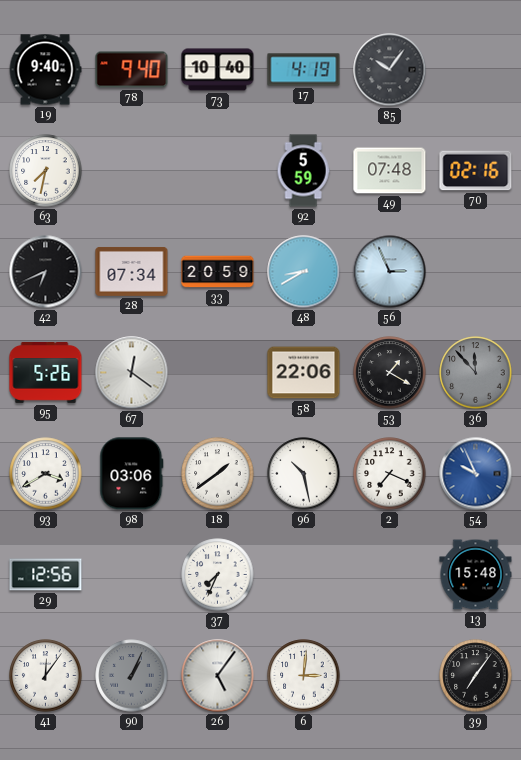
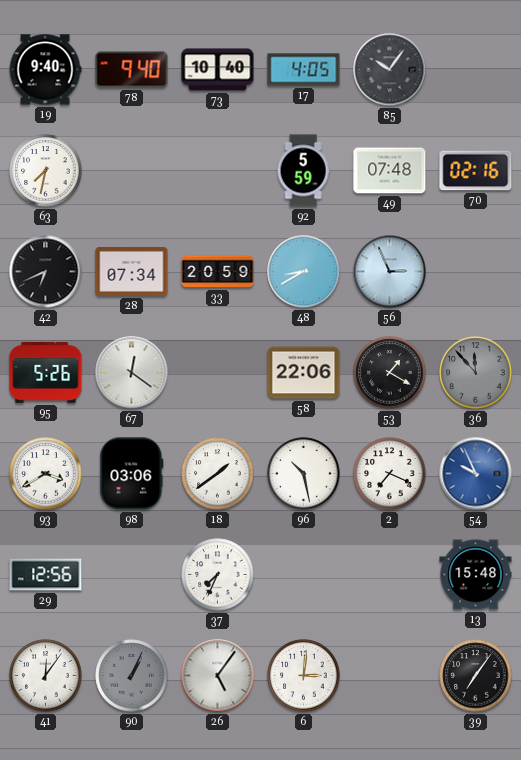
17: 4:19 -> 4:05
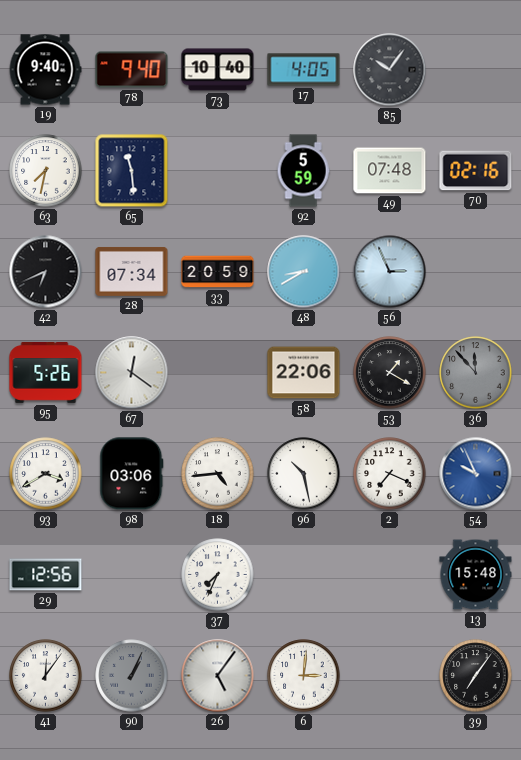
65: none -> 11:29
18: 1:39 -> 4:44
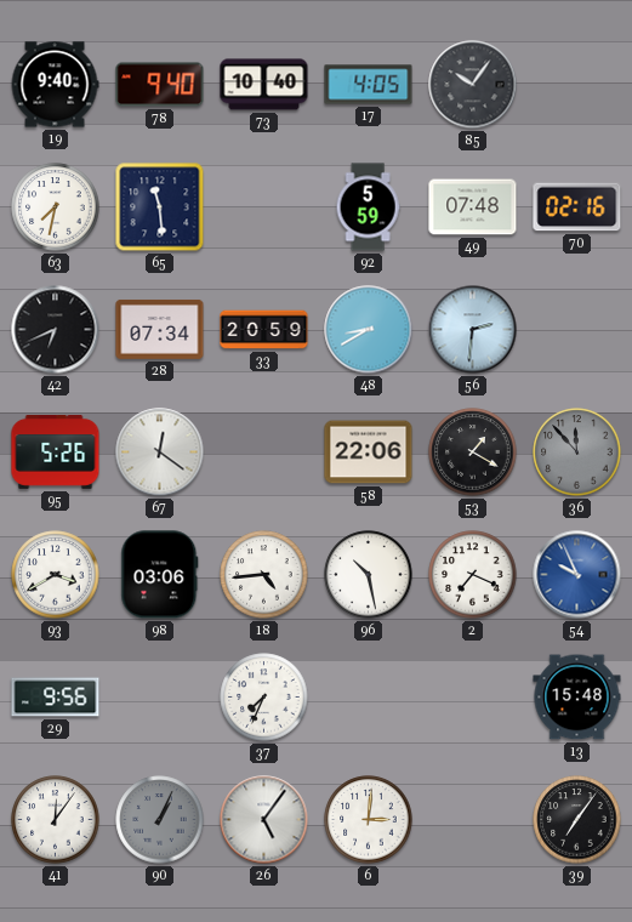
56: 2:56 -> 2:31
29: 12:56 -> 9:56
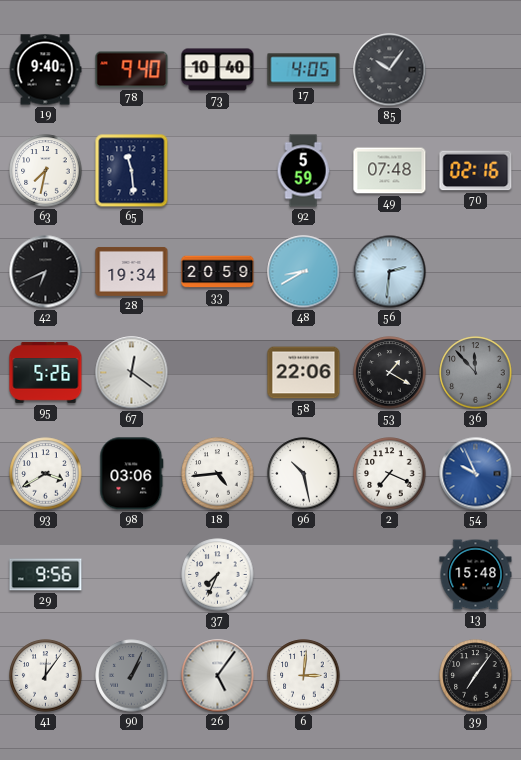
28: 07:34 -> 19:34
